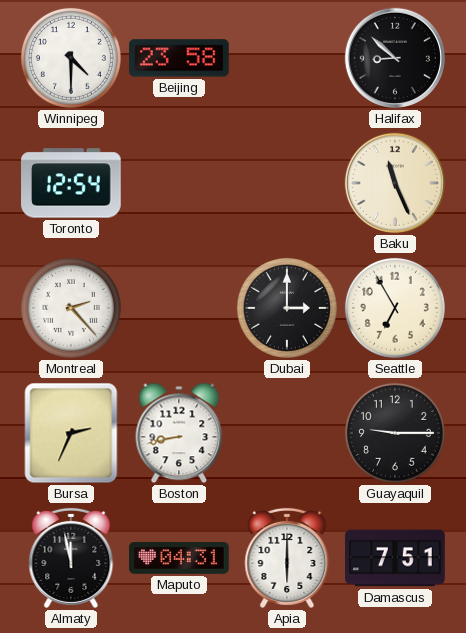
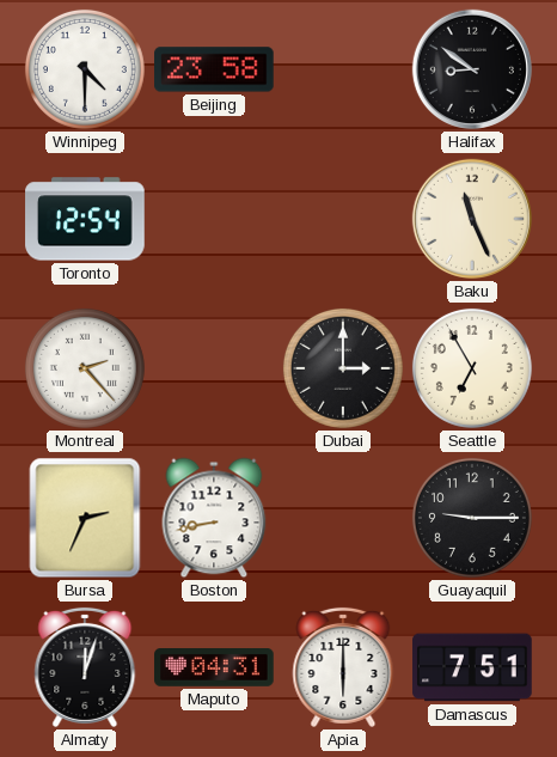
Halifax: 8:52 -> 8:51
Almaty: 11:58 -> 12:03
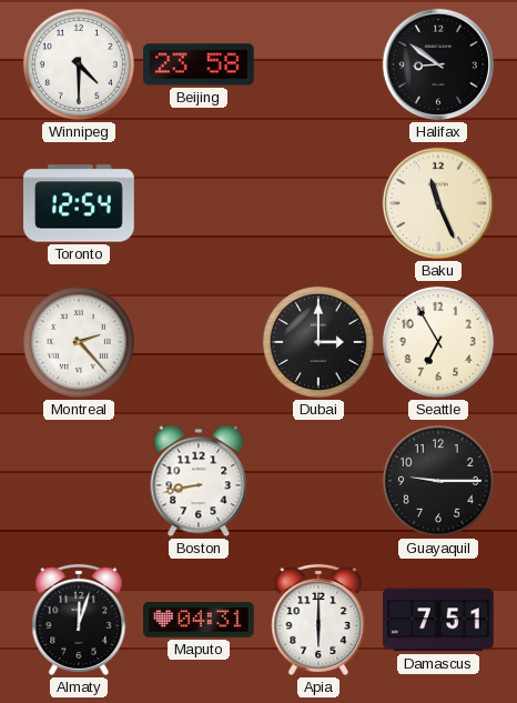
Bursa: 2:34 -> none
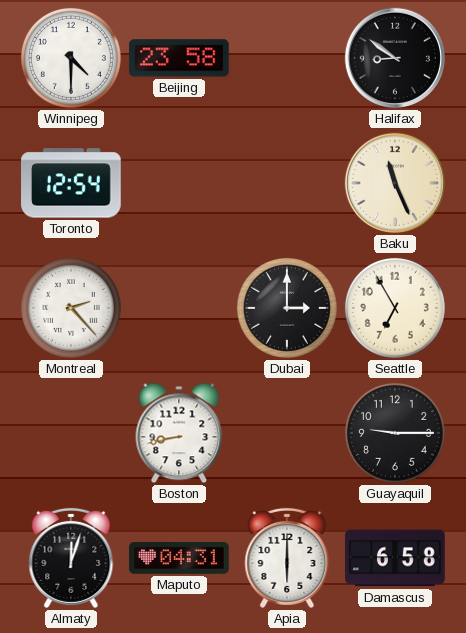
Damascus: 7:51 -> 6:58
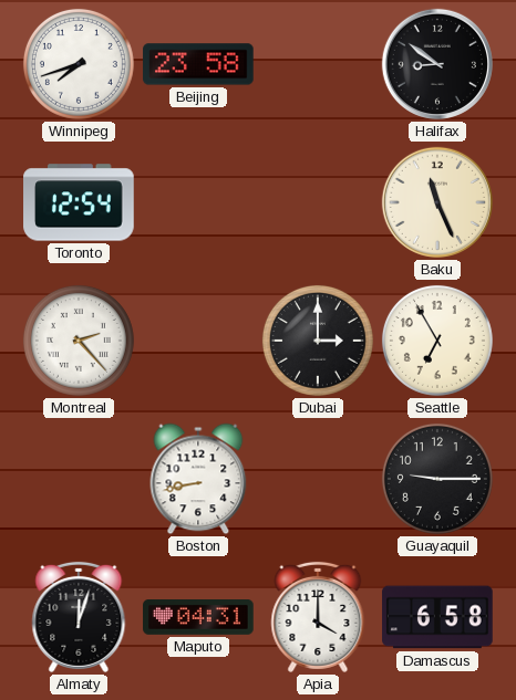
Winnipeg: 4:30 -> 7:42
Apia: 6:00 -> 4:00
